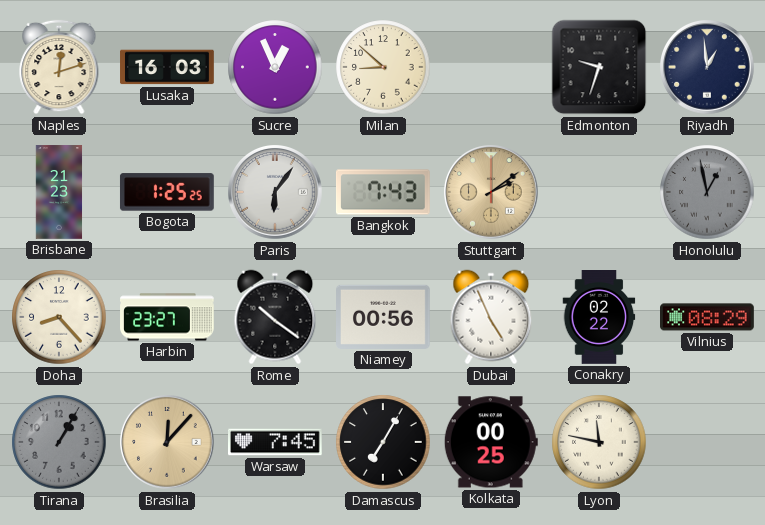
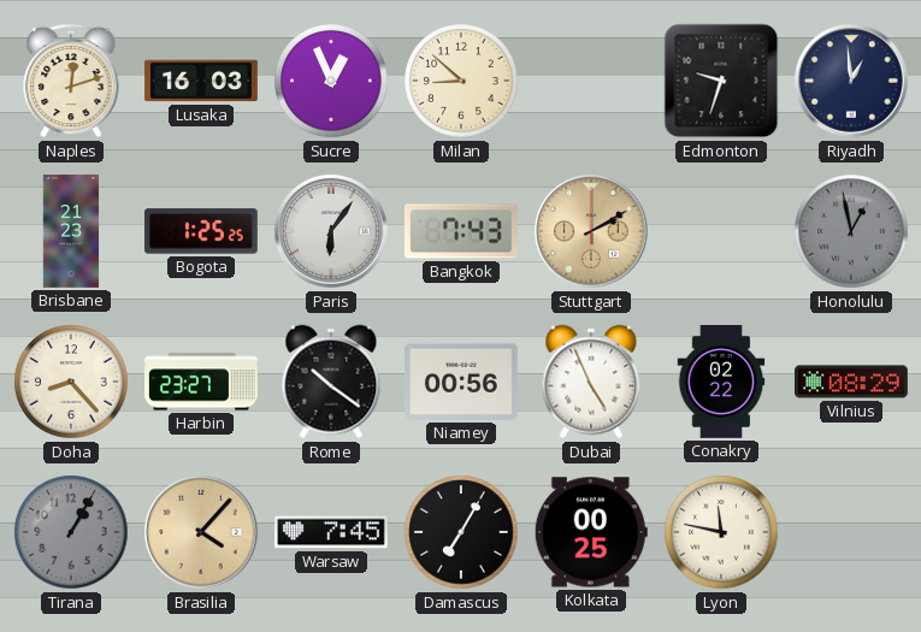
Stuttgart: 2:09 -> 2:10
Brasilia: 12:07 -> 4:07
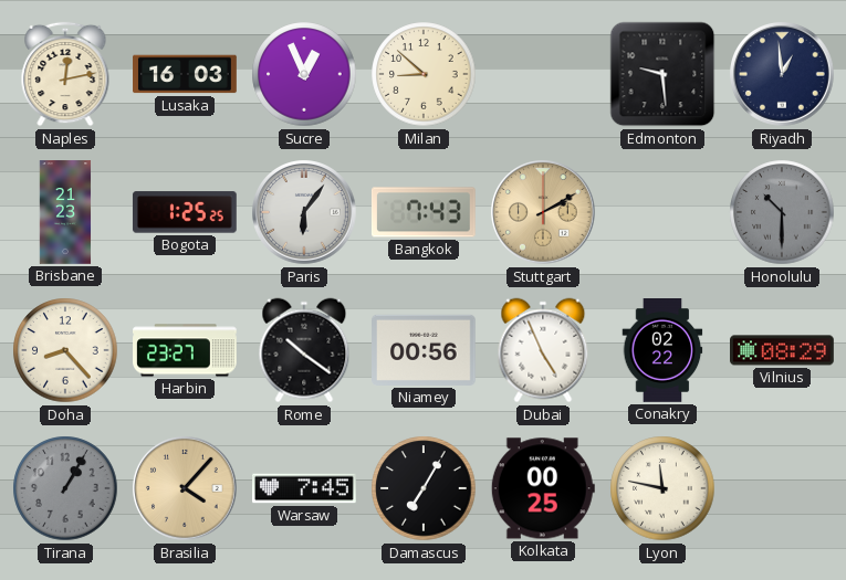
Naples: 12:12 -> 12:13
Edmonton: 9:33 -> 9:29
Honolulu: 12:58 -> 10:30
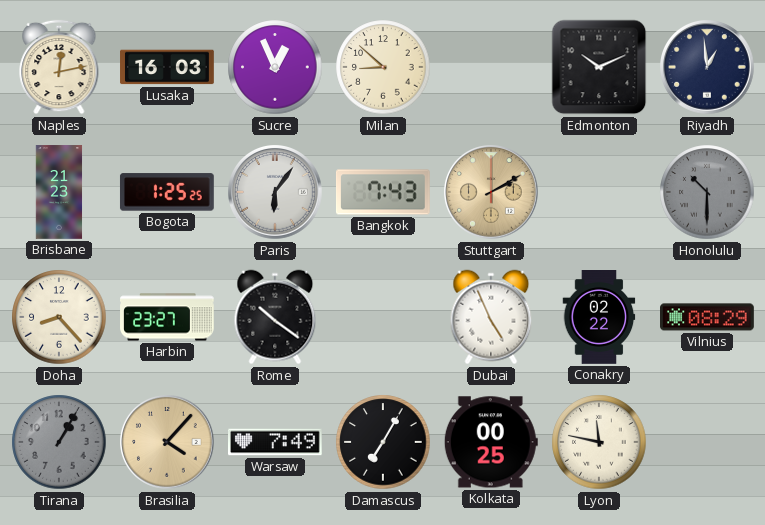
Edmonton: 9:29 -> 10:11
Niamey: 00:56 -> none
Warsaw: 7:45 -> 7:49
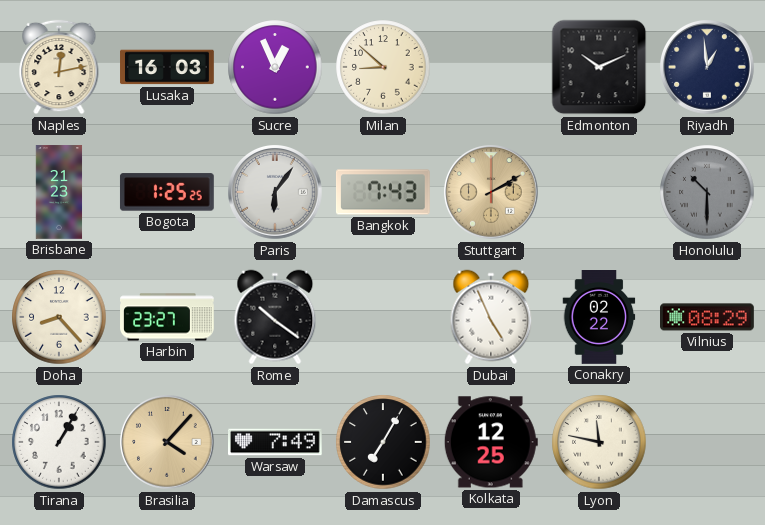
Tirana dial: grey -> white
Kolkata: 00:25 -> 12:25
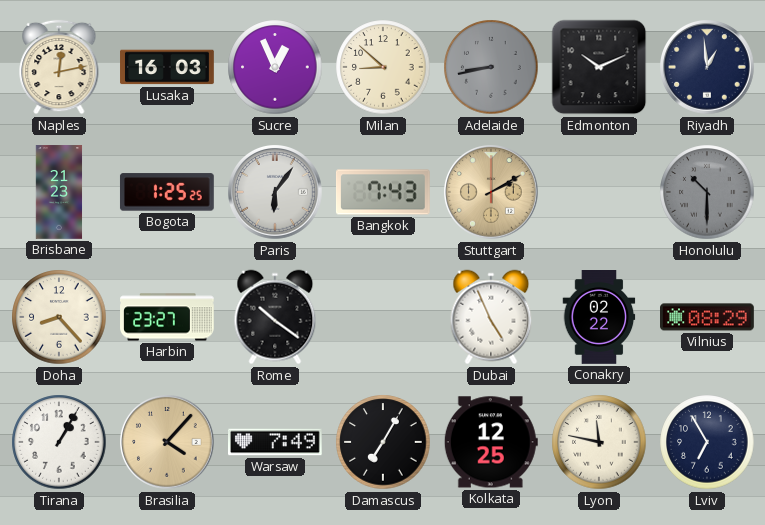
Adelaide: none -> 8:43
Lviv: none -> 6:55
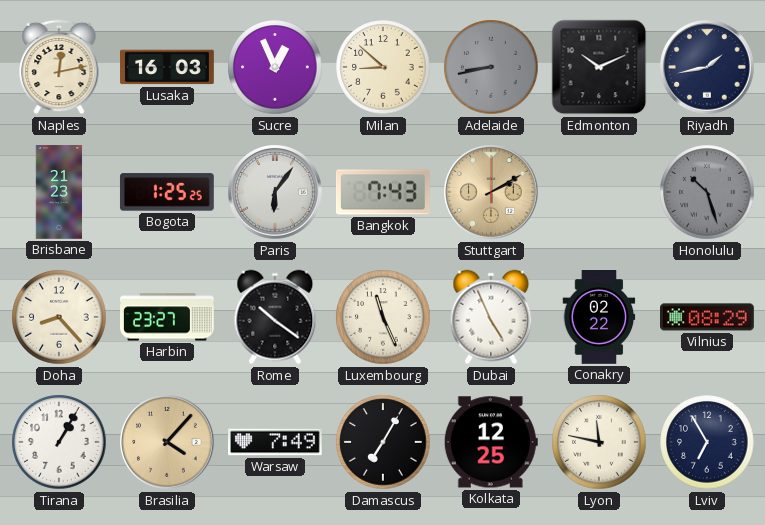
Riyadh: 12:59 -> 1:43
Honolulu: 10:30 -> 10:27
Luxembourg: none -> 11:26
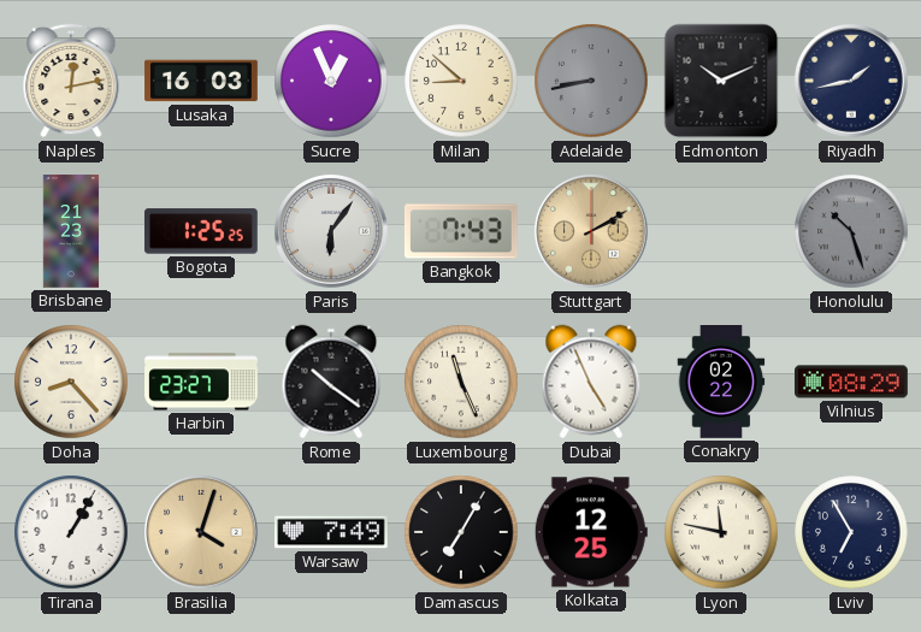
Brasilia: 4:07 -> 4:03
